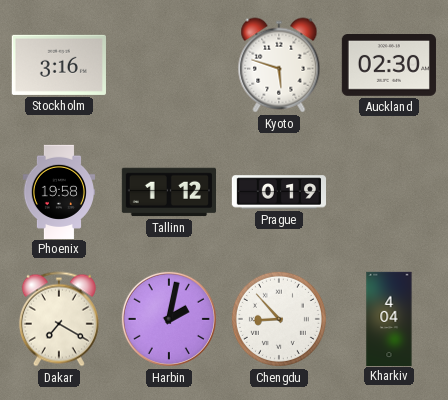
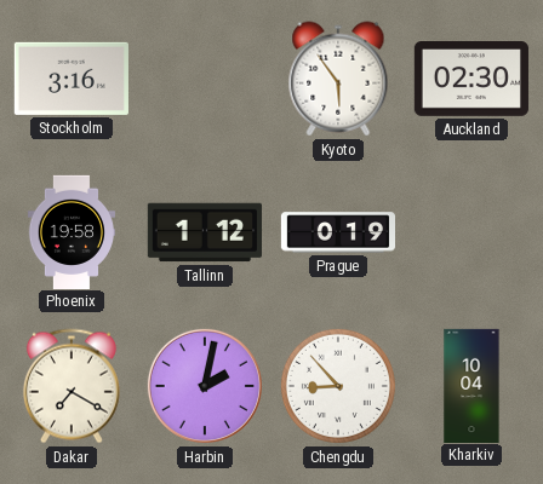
Kyoto: 5:48 -> 5:54
Kharkiv: 4:04 -> 10:04
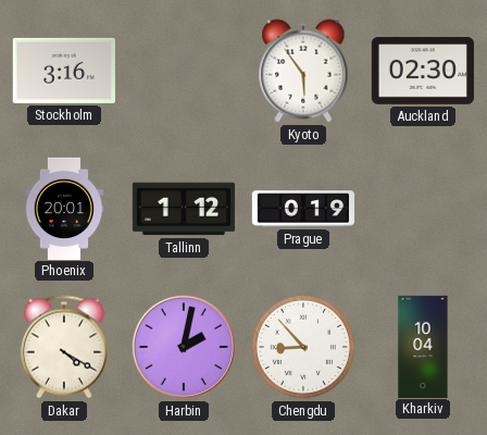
Phoenix: 19:58 -> 20:01
Dakar: 7:20 -> 4:20
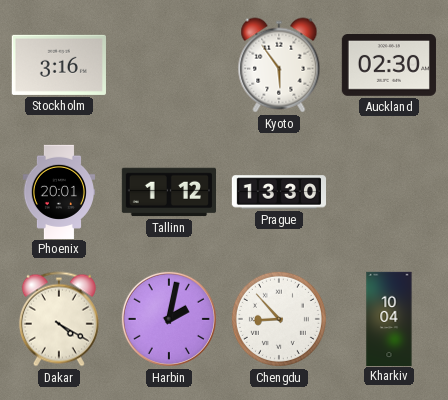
Prague: 0:19 -> 13:30
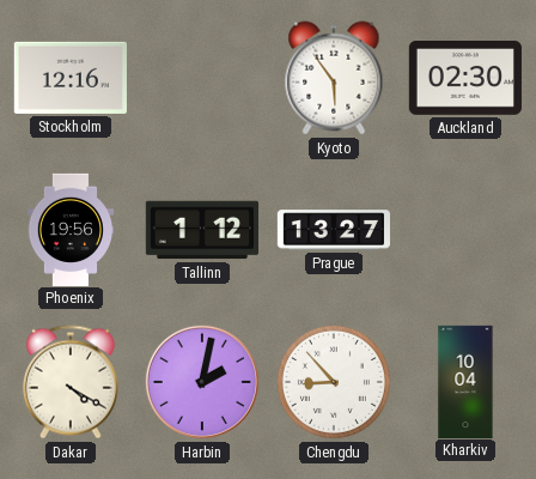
Stockholm: 3:16 -> 12:16
Phoenix: 20:01 -> 19:56
Prague: 13:30 -> 13:27
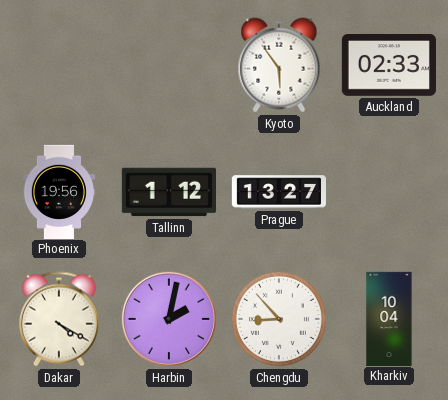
Stockholm: 12:16 -> none
Auckland: 02:30 -> 02:33
